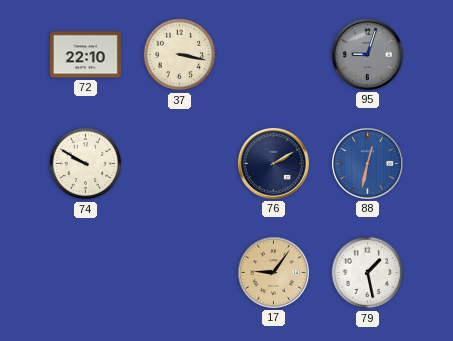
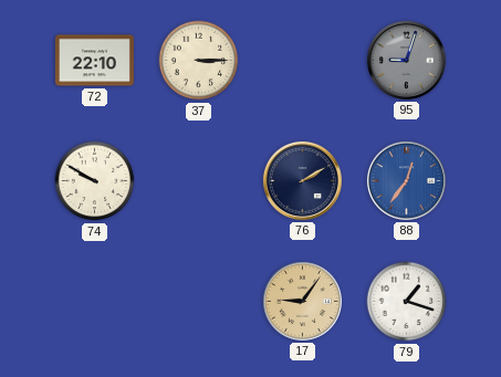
37: 3:17 -> 3:15
88: 12:32 -> 12:36
79: 1:28 -> 1:18
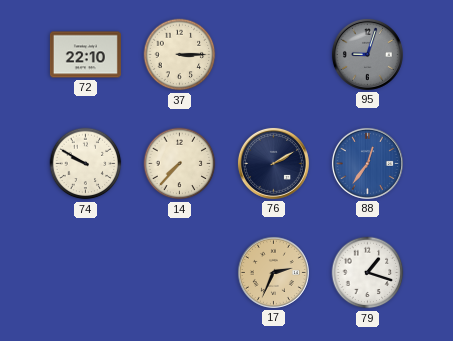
14: none -> 7:37
17: 9:06 -> 2:34
